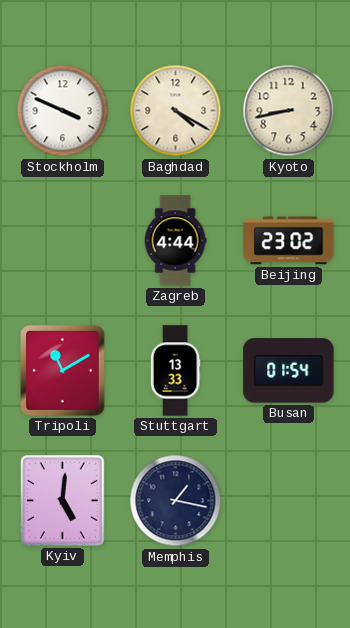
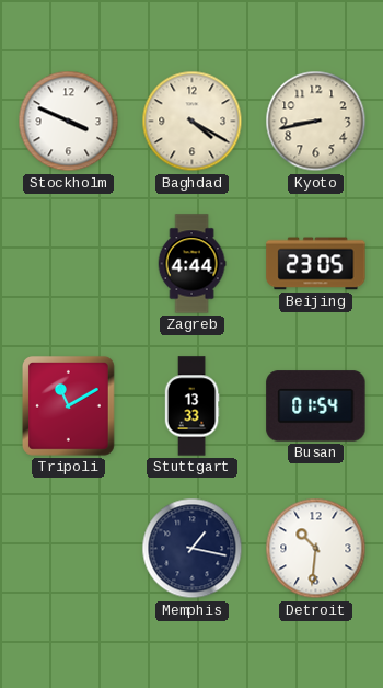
Beijing: 23:02 -> 23:05
Kyiv: 5:01 -> none
Detroit: none -> 10:31
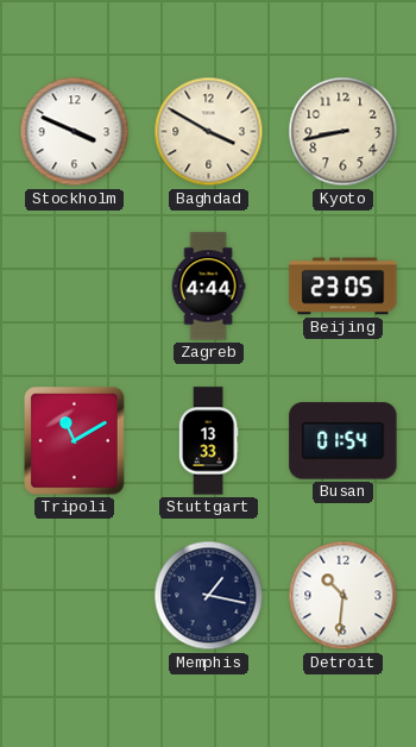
Baghdad: 4:20 -> 3:50
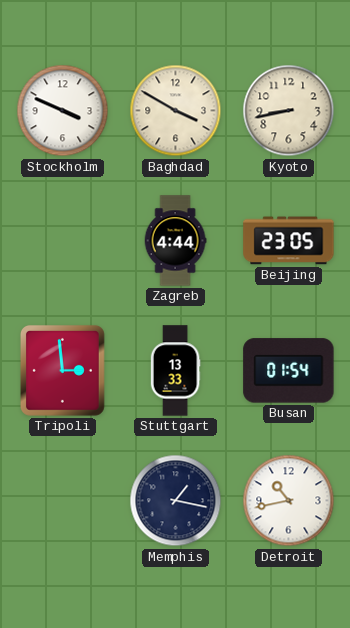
Tripoli: 11:10 -> 2:59
Detroit: 10:31 -> 10:43
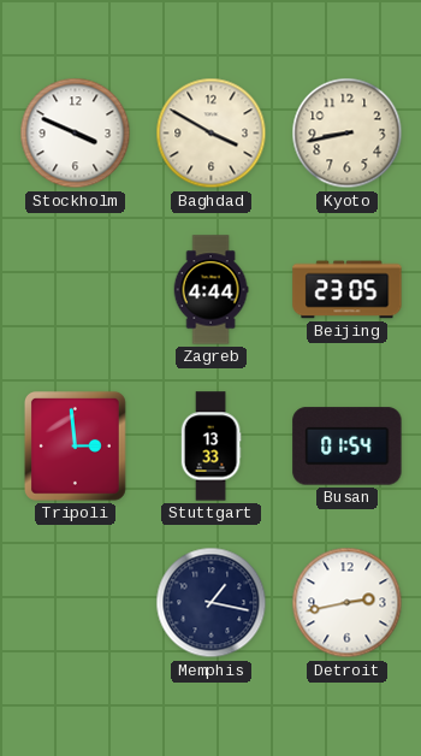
Detroit: 10:43 -> 2:43
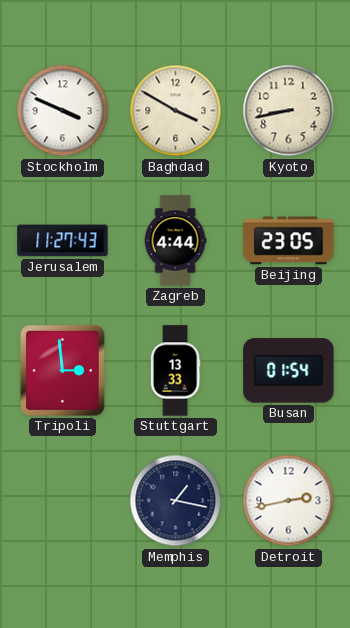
Jerusalem: none -> 11:27
